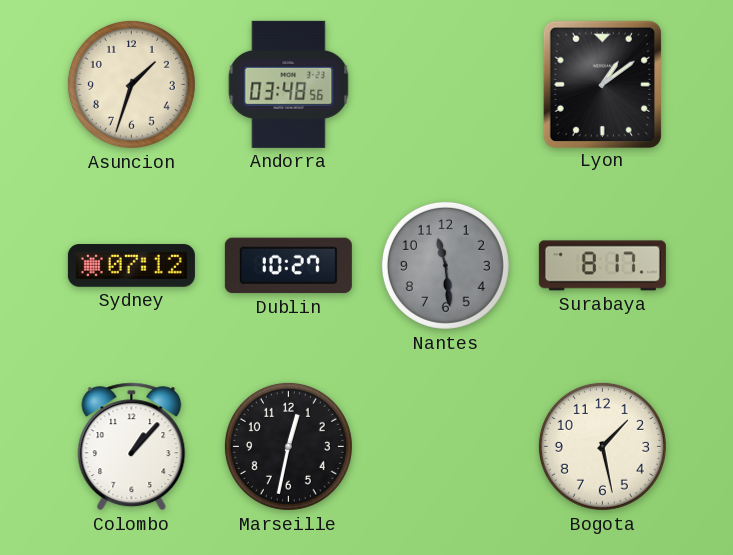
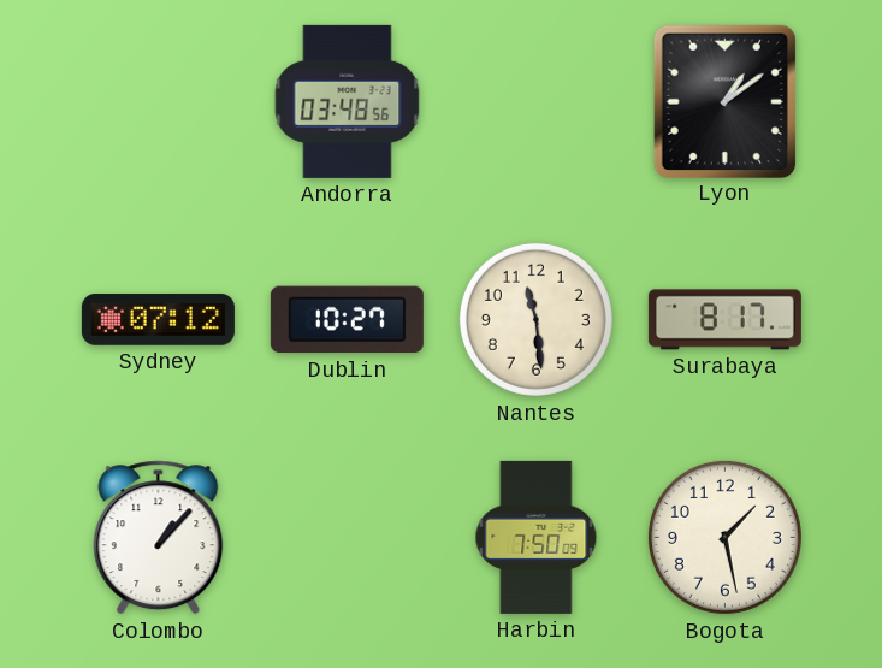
Asuncion: 1:33 -> none
Nantes dial: grey -> cream
Marseille: 12:32 -> none
Harbin: none -> 7:50
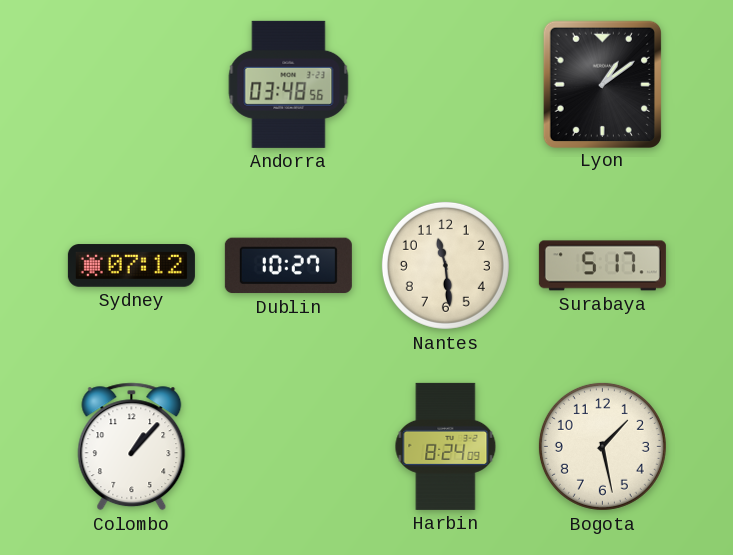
Surabaya: 8:17 -> 5:17
Harbin: 7:50 -> 8:24
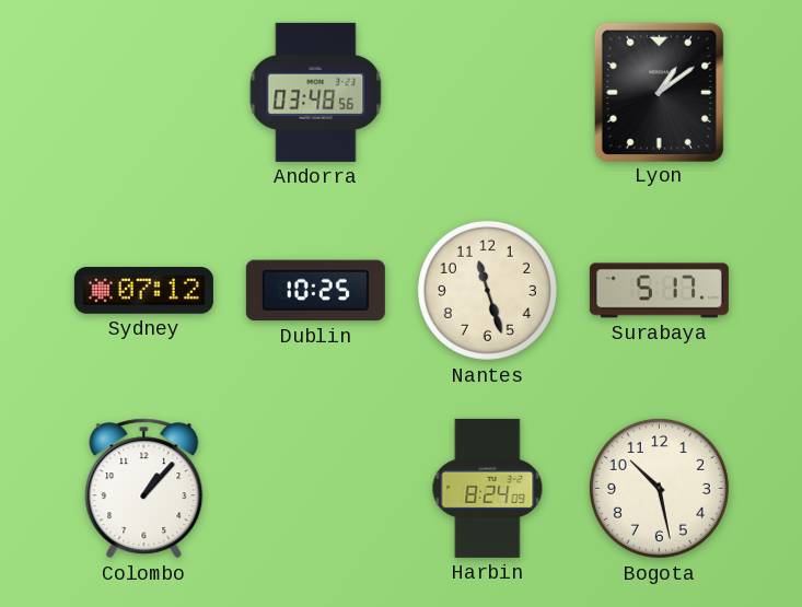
Dublin: 10:27 -> 10:25
Nantes: 11:29 -> 11:27
Bogota: 1:28 -> 10:28
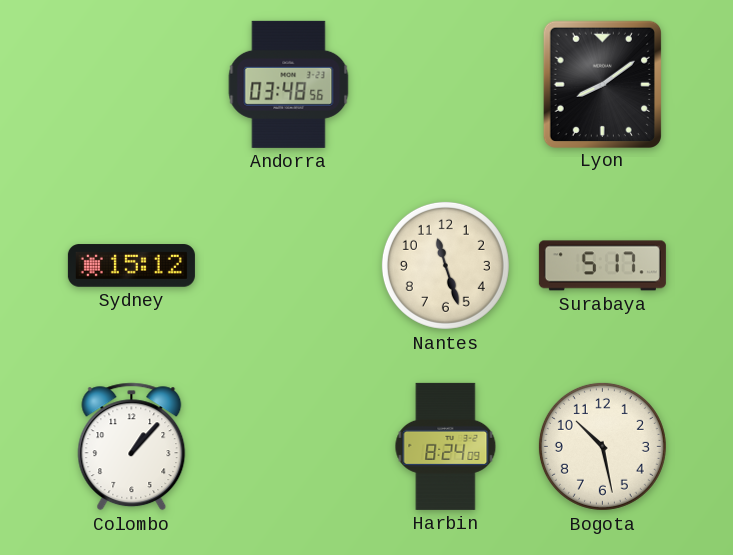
Lyon: 1:09 -> 8:09
Sydney: 07:12 -> 15:12
Dublin: 10:25 -> none
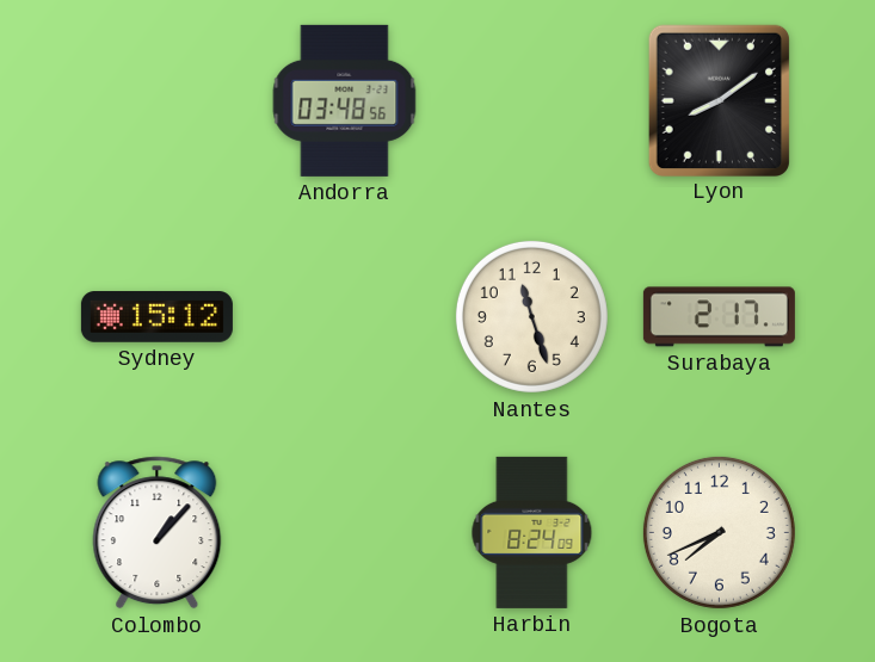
Surabaya: 5:17 -> 2:17
Bogota: 10:28 -> 7:41
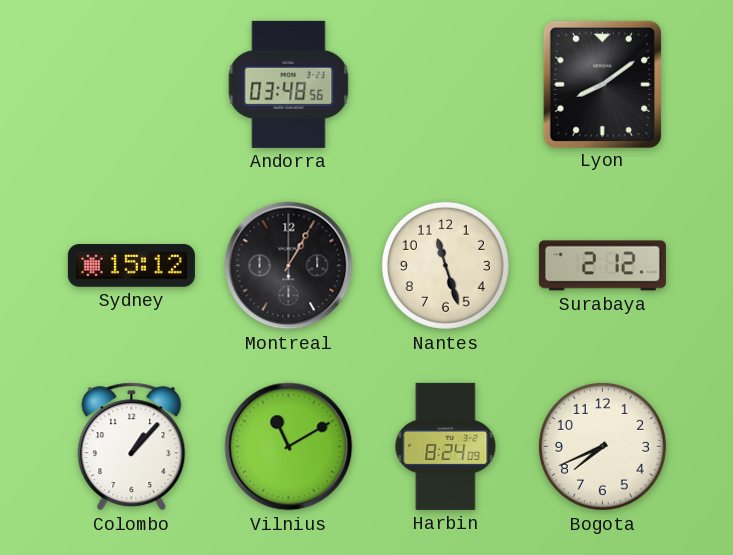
Montreal: none -> 1:05
Surabaya: 2:17 -> 2:12
Vilnius: none -> 11:10
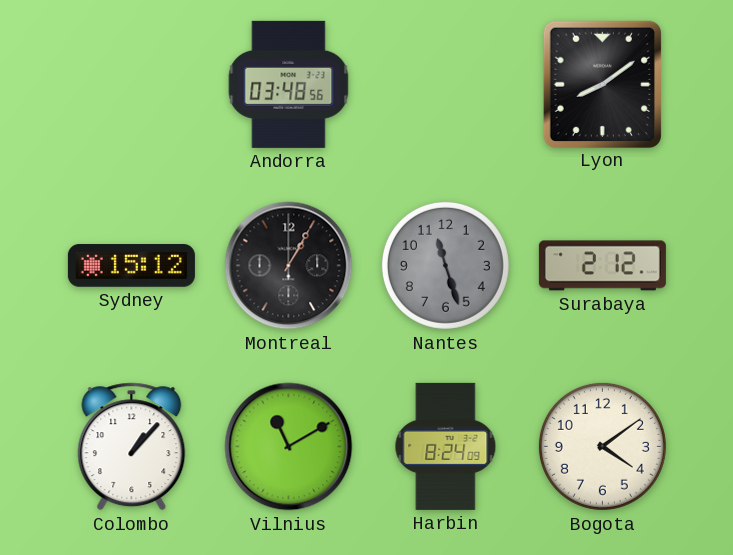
Nantes dial: cream -> grey
Bogota: 7:41 -> 4:09
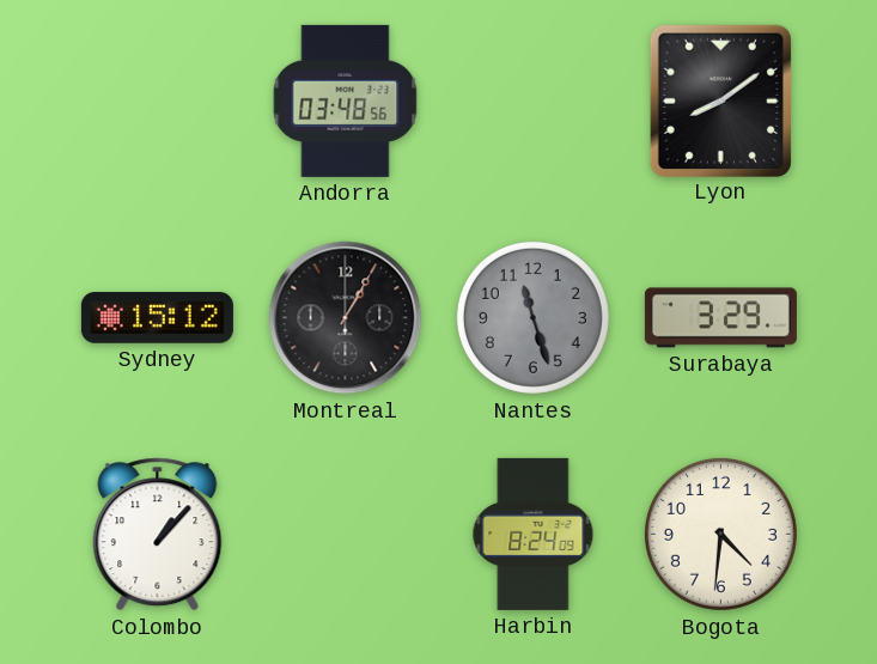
Surabaya: 2:12 -> 3:29
Vilnius: 11:10 -> none
Bogota: 4:09 -> 4:31
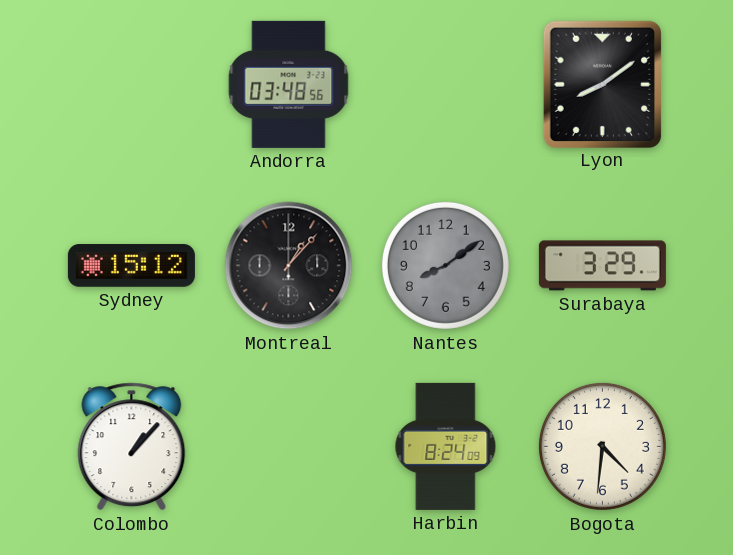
Montreal: 1:05 -> 1:07
Nantes: 11:27 -> 8:09
